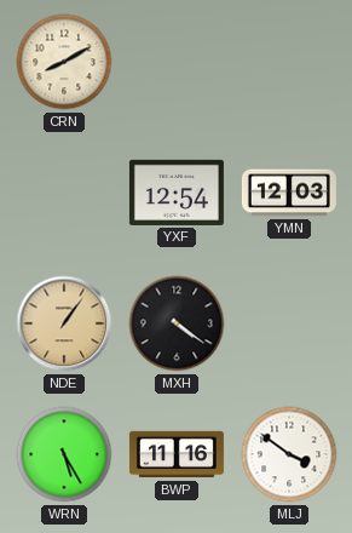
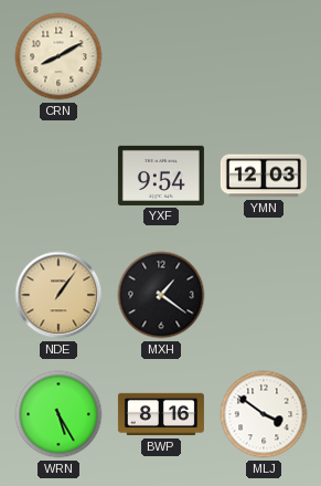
YXF: 12:54 -> 9:54
MXH: 4:21 -> 1:21
BWP: 11:16 -> 8:16
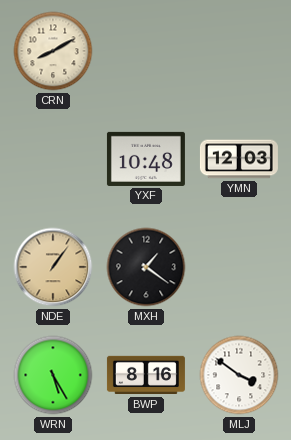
YXF: 9:54 -> 10:48
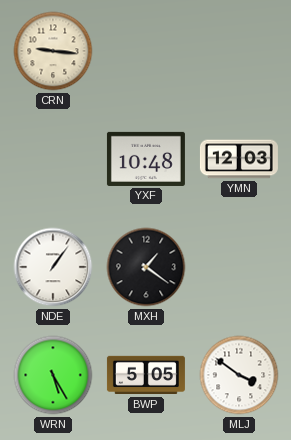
CRN: 8:10 -> 9:16
NDE dial: champagne -> white
BWP: 8:16 -> 5:05
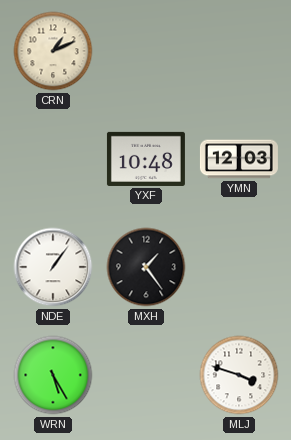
CRN: 9:16 -> 1:11
MXH: 1:21 -> 1:24
BWP: 5:05 -> none
MLJ: 3:51 -> 3:48
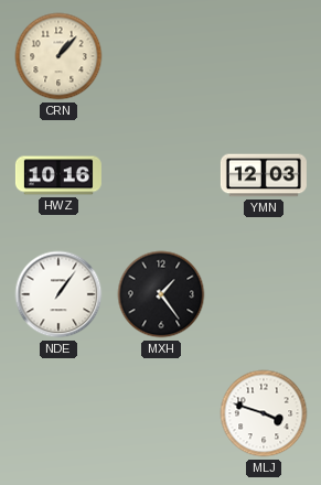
CRN: 1:11 -> 1:07
HWZ: none -> 10:16
YXF: 10:48 -> none
WRN: 5:25 -> none
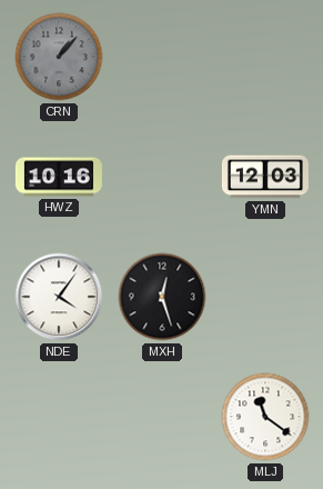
CRN dial: cream -> grey
NDE: 1:06 -> 4:06
MXH: 1:24 -> 12:27
MLJ: 3:48 -> 11:21
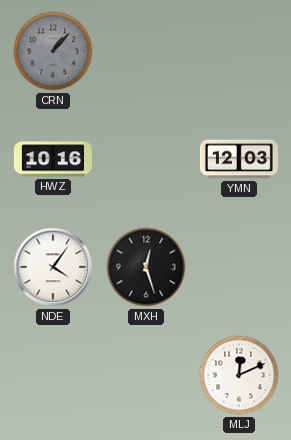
MLJ: 11:21 -> 12:11
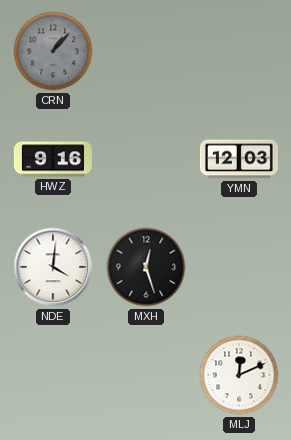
HWZ: 10:16 -> 9:16
NDE: 4:06 -> 4:01
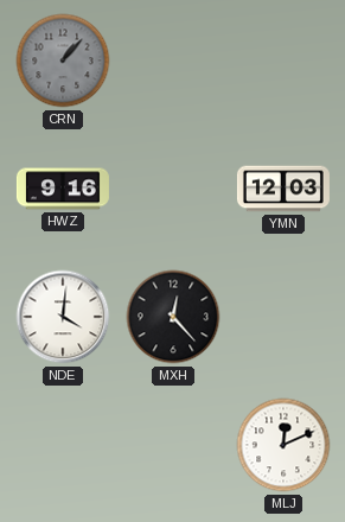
MXH: 12:27 -> 12:23
